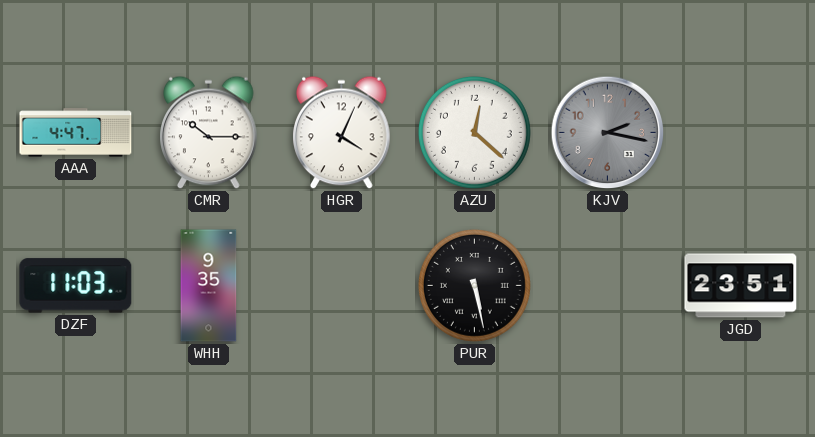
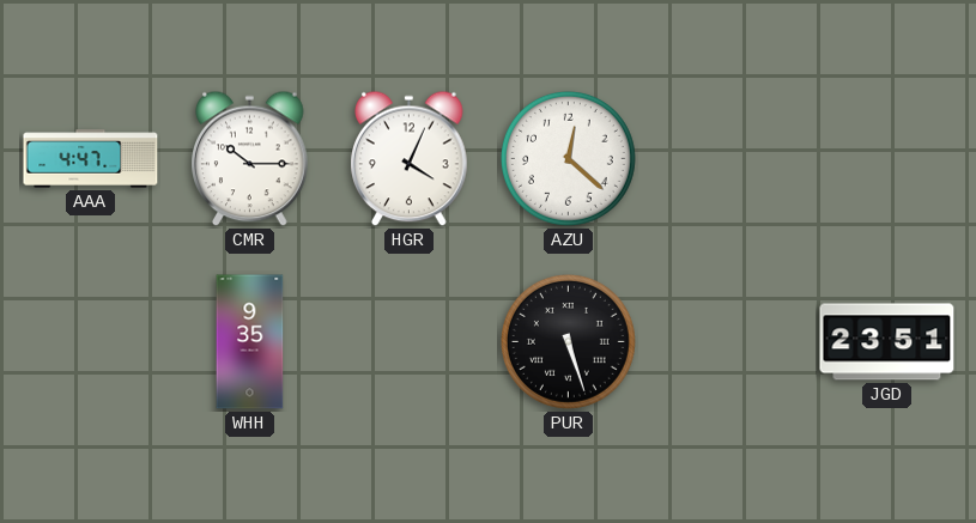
KJV: 2:17 -> none
DZF: 11:03 -> none
PUR: 5:28 -> 5:27
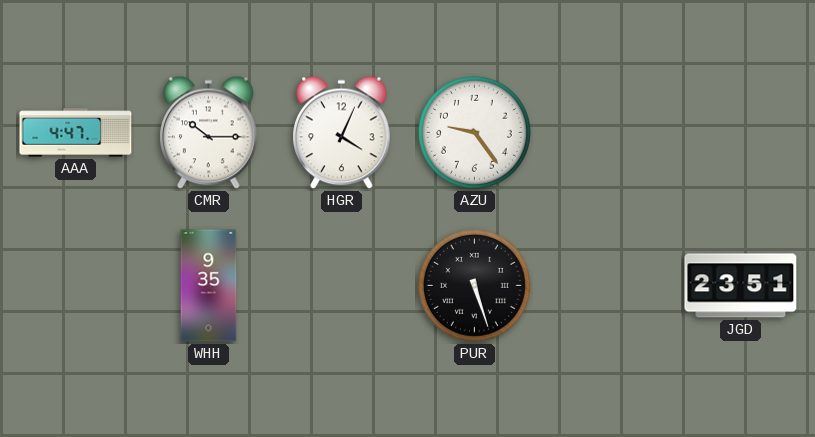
AZU: 12:22 -> 9:24
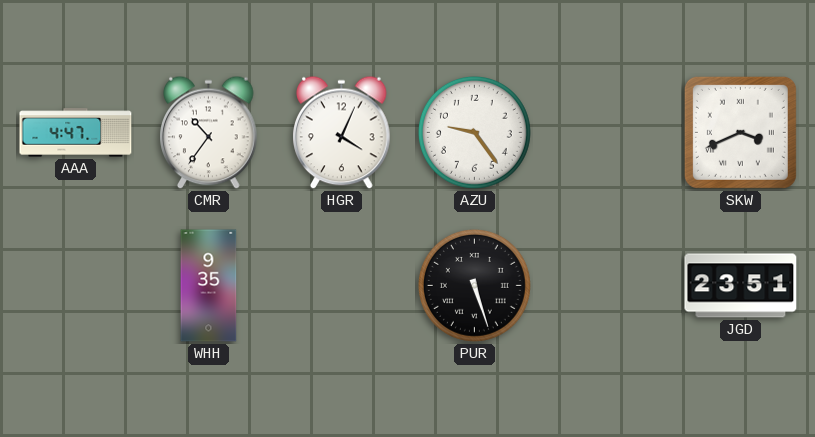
CMR: 10:15 -> 10:36
SKW: none -> 3:41
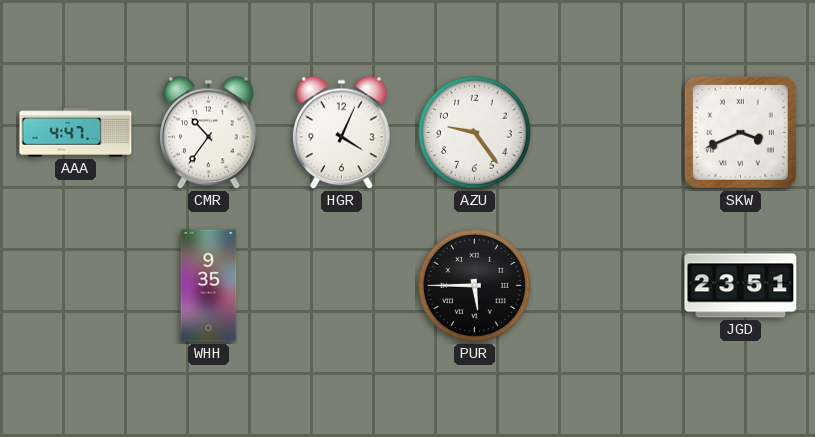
PUR: 5:27 -> 5:45
